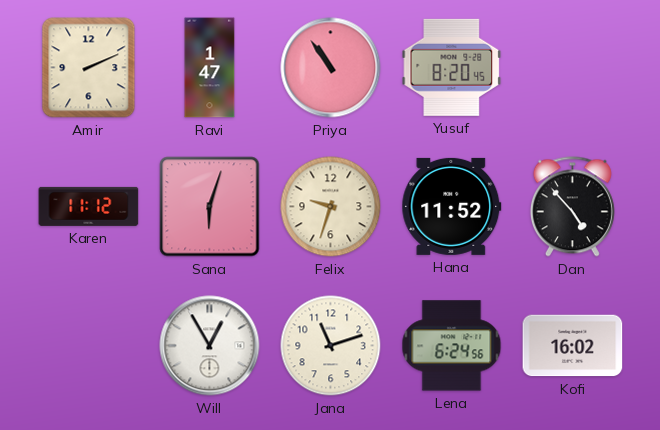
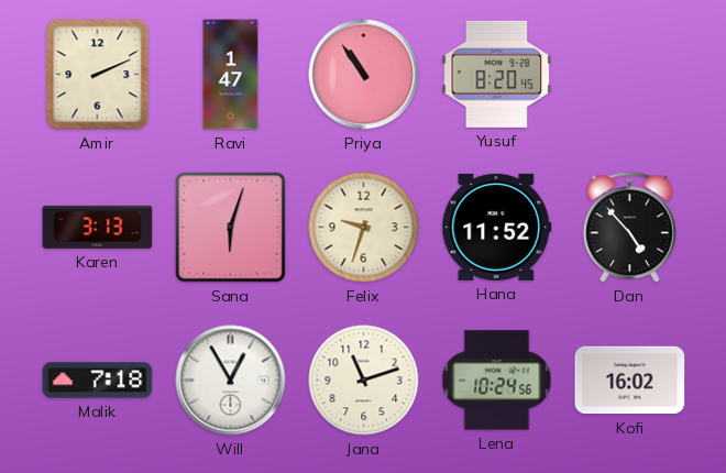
Karen: 11:12 -> 3:13
Malik: none -> 7:18
Lena: 6:24 -> 10:24
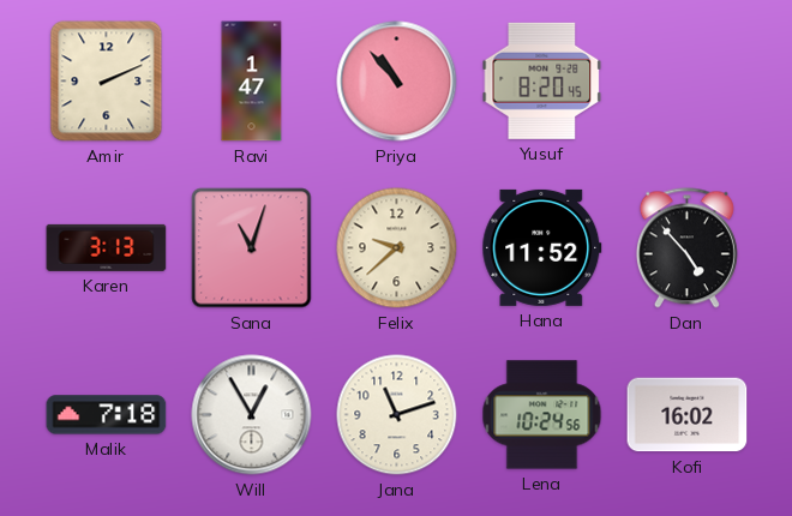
Priya: 10:54 -> 10:53
Sana: 6:03 -> 11:03
Felix: 9:33 -> 9:38
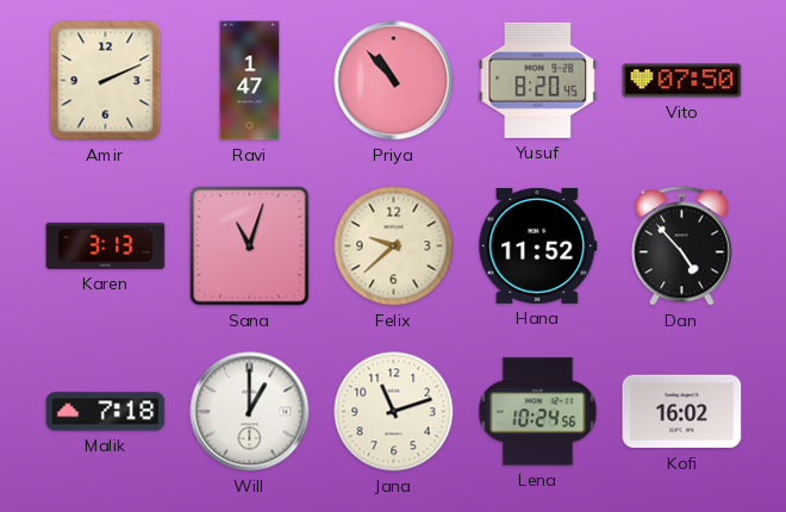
Vito: none -> 07:50
Will: 12:55 -> 1:00
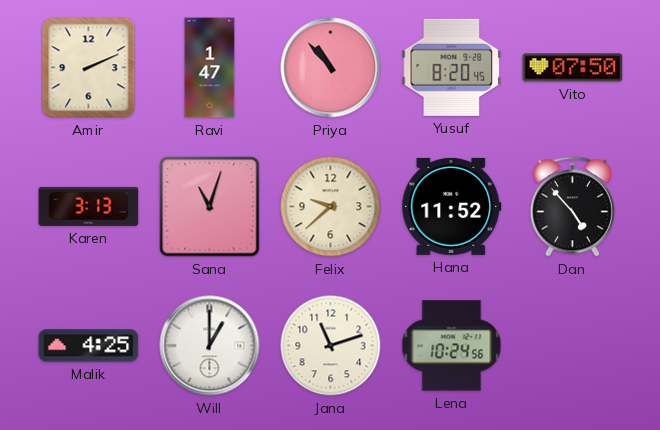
Malik: 7:18 -> 4:25
Kofi: 16:02 -> none
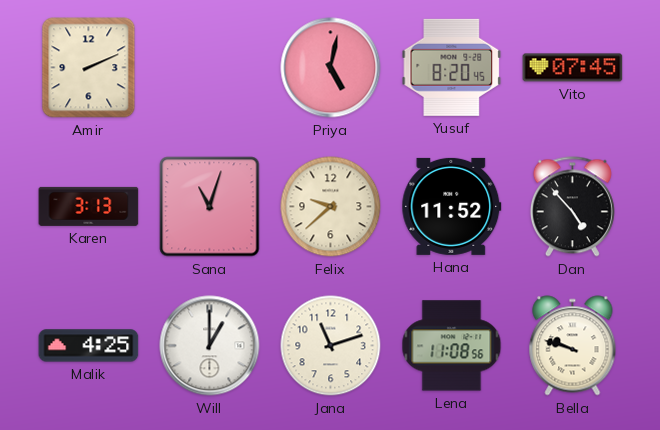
Ravi: 1:47 -> none
Priya: 10:53 -> 5:02
Vito: 07:50 -> 07:45
Lena: 10:24 -> 11:08
Bella: none -> 9:48
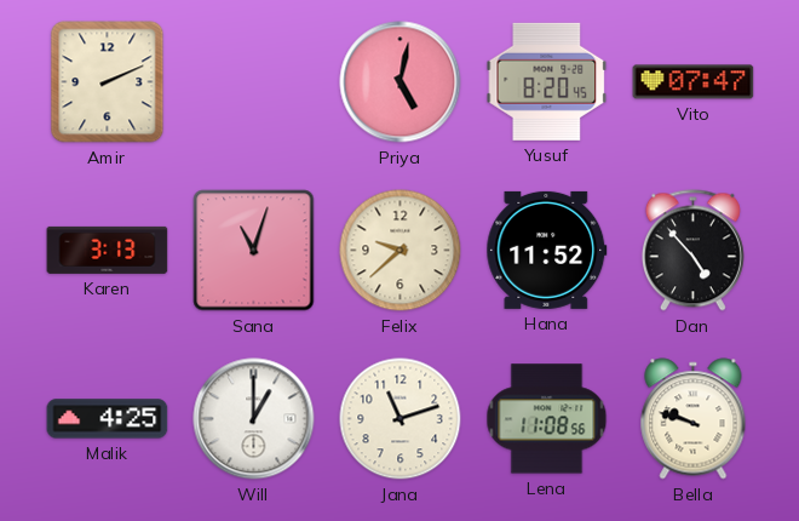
Vito: 07:45 -> 07:47
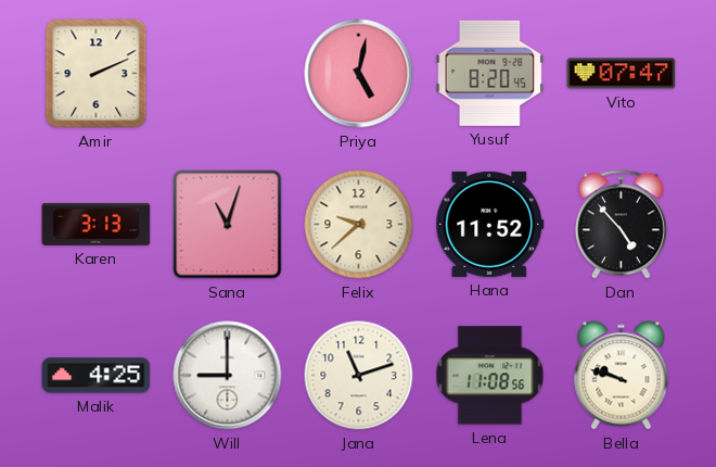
Will: 1:00 -> 9:00
